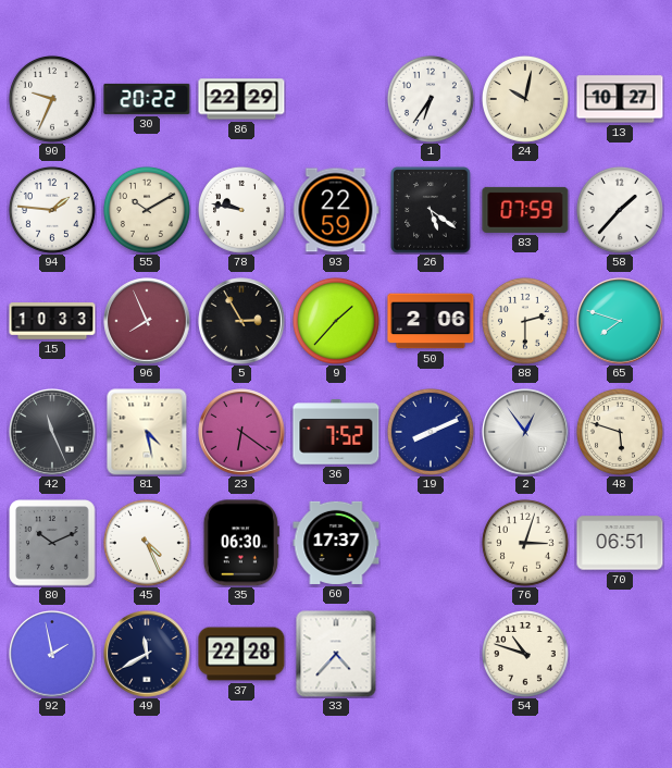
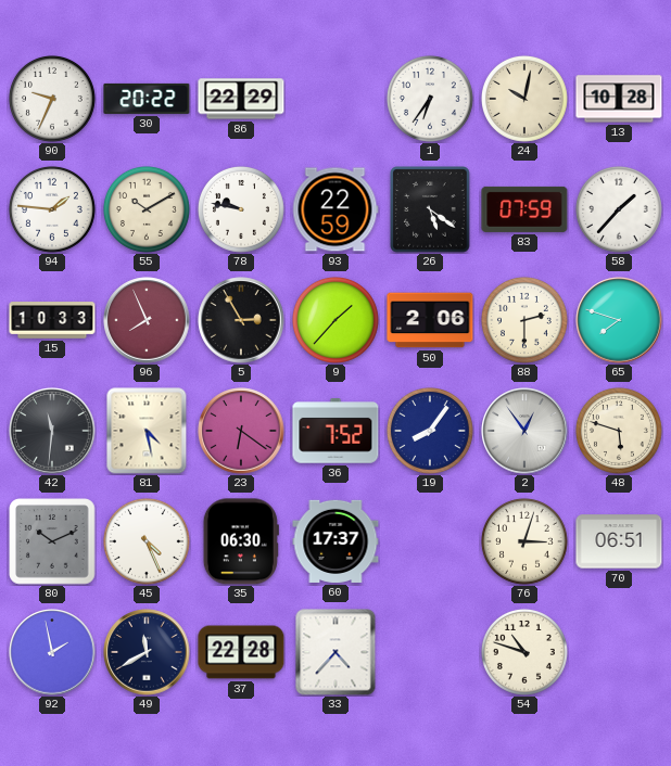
13: 10:27 -> 10:28
42: 11:26 -> 11:31
19: 8:11 -> 8:06
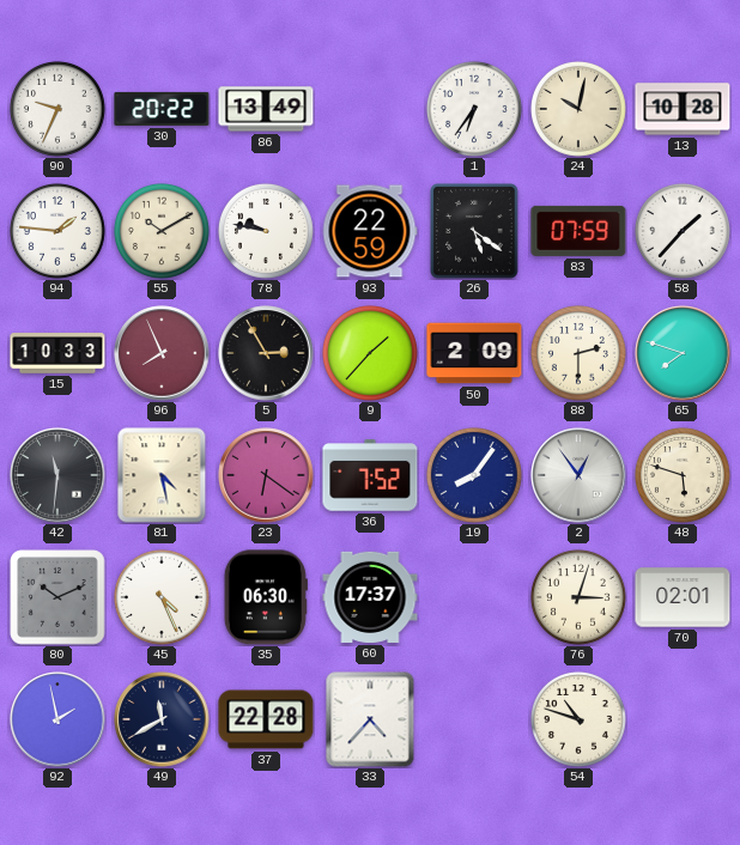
86: 22:29 -> 13:49
50: 2:06 -> 2:09
70: 06:51 -> 02:01
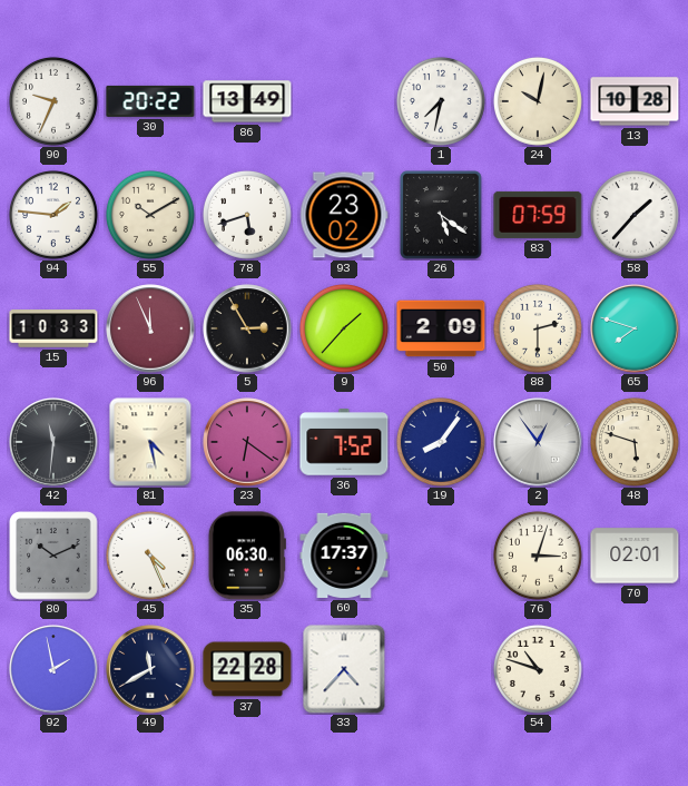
1: 6:36 -> 7:32
78: 9:47 -> 5:42
93: 22:59 -> 23:02
96: 7:56 -> 11:56
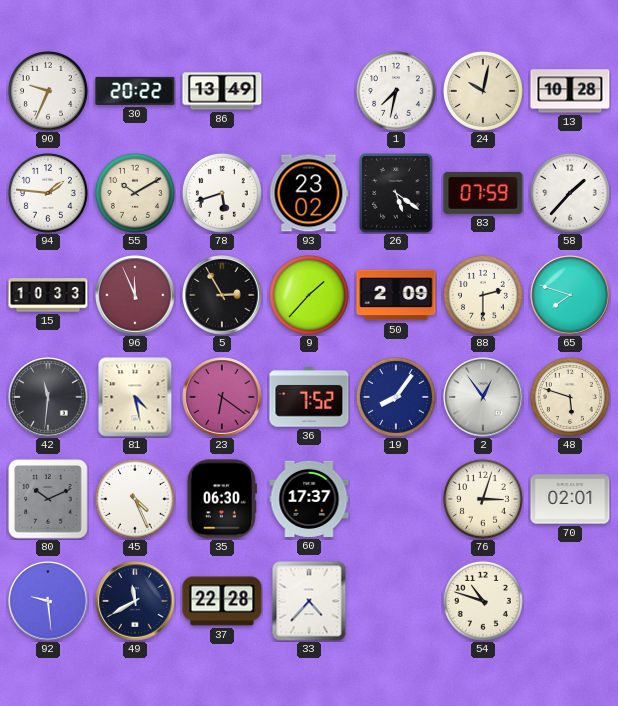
92: 1:58 -> 9:29
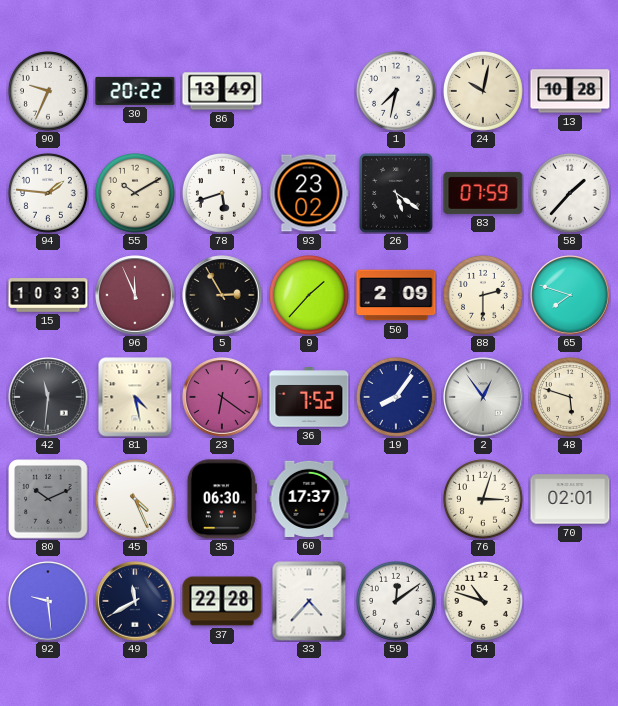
59: none -> 12:09
